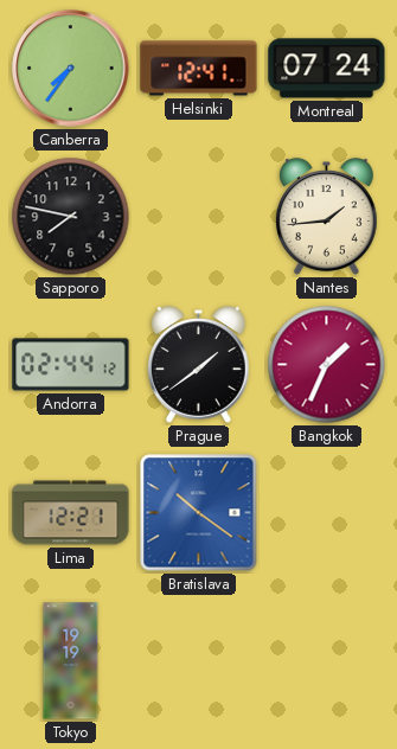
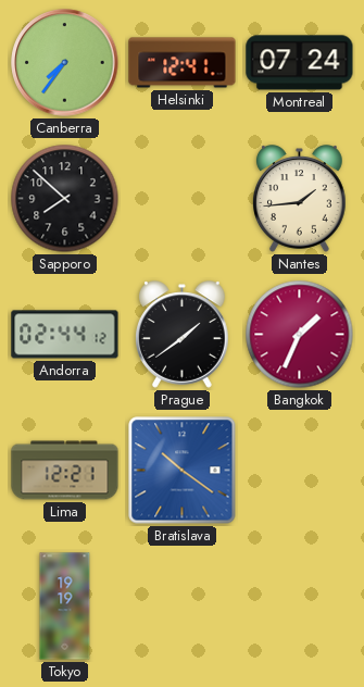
Sapporo: 7:47 -> 7:52
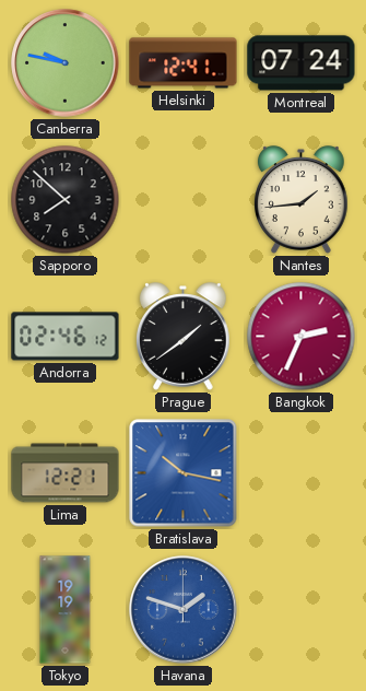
Canberra: 7:36 -> 9:47
Andorra: 02:44 -> 02:46
Bangkok: 1:34 -> 2:34
Bratislava: 10:21 -> 10:17
Havana: none -> 1:48
